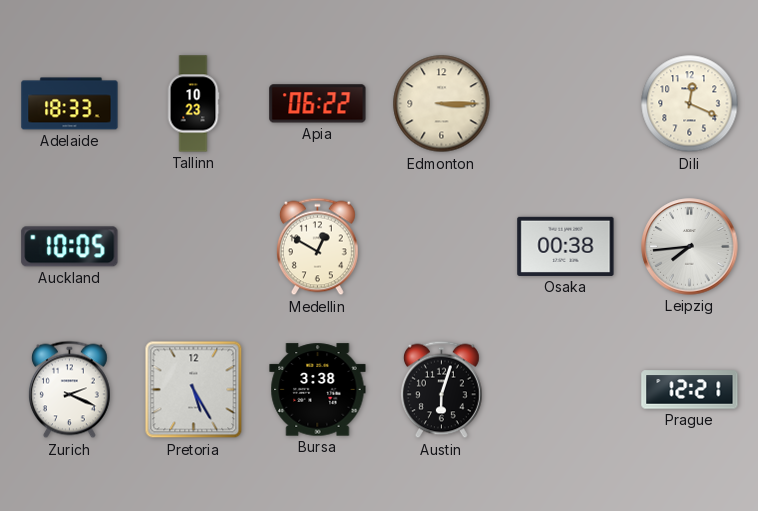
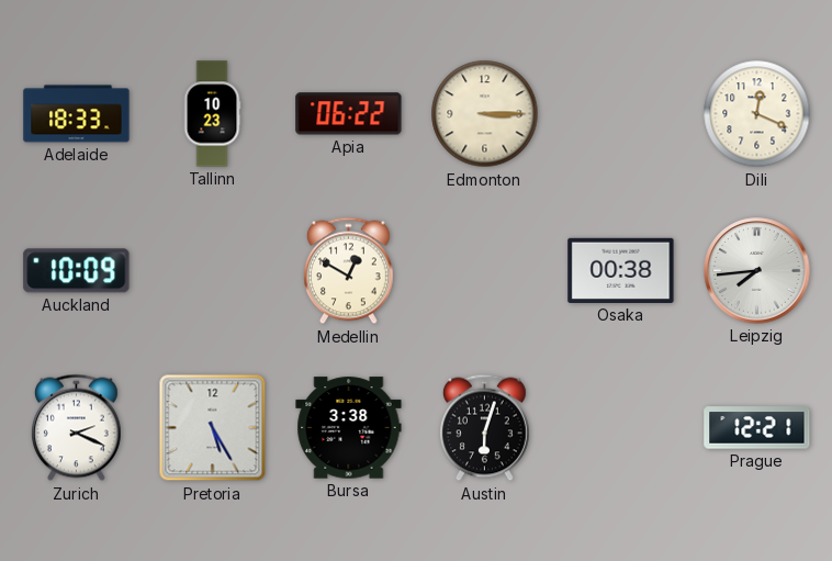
Auckland: 10:05 -> 10:09
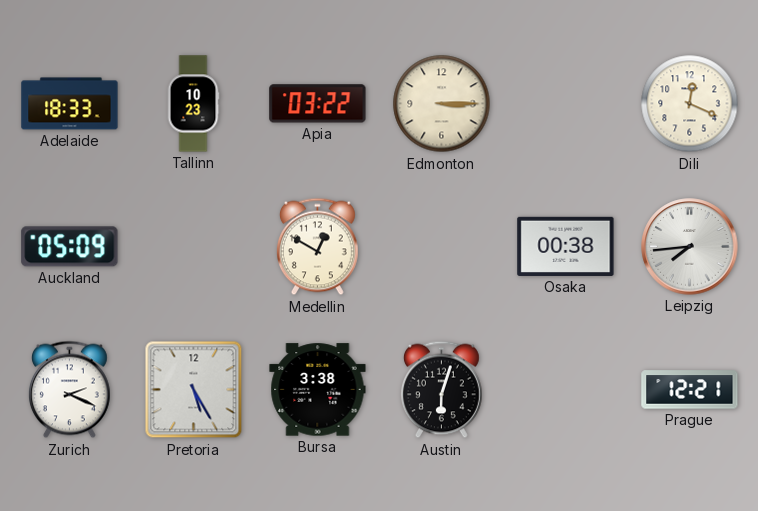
Apia: 06:22 -> 03:22
Auckland: 10:09 -> 05:09
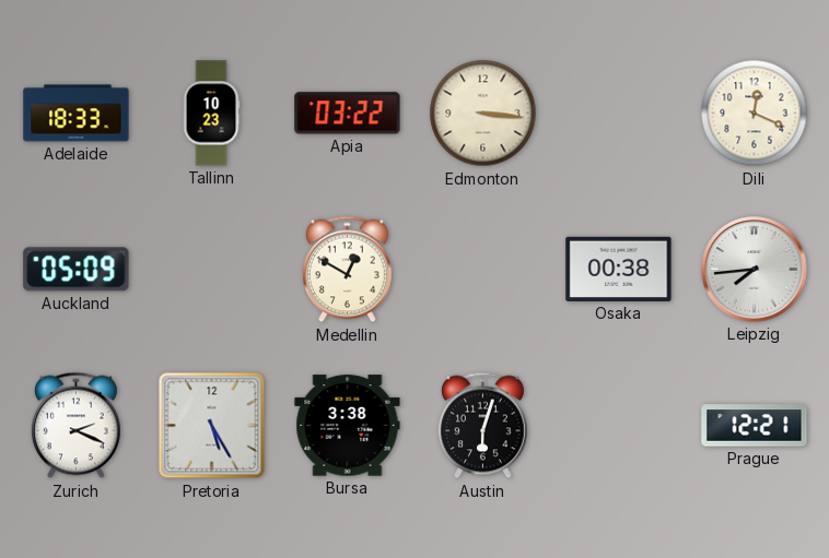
Edmonton: 3:15 -> 3:16
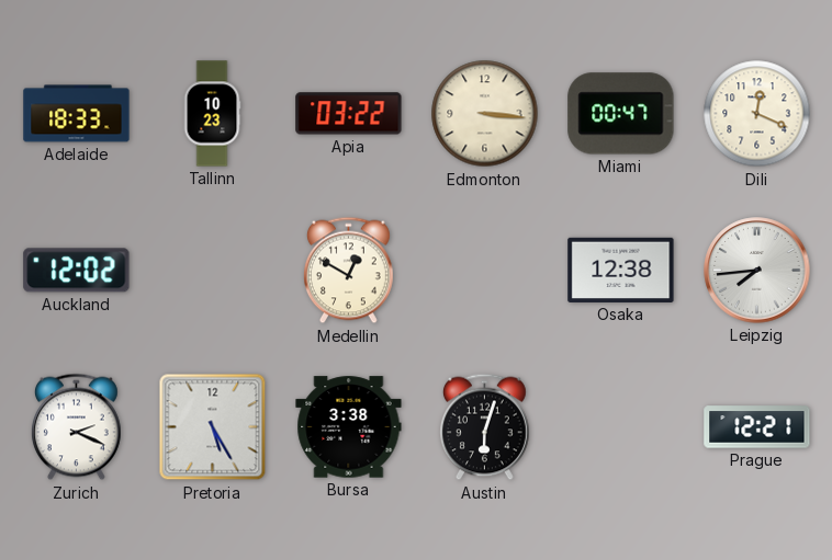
Miami: none -> 00:47
Auckland: 05:09 -> 12:02
Osaka: 00:38 -> 12:38
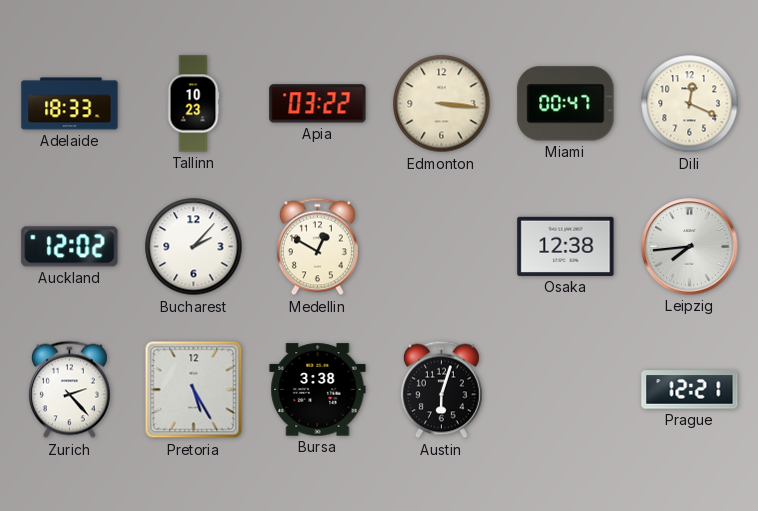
Bucharest: none -> 2:07
Zurich: 2:19 -> 2:23
